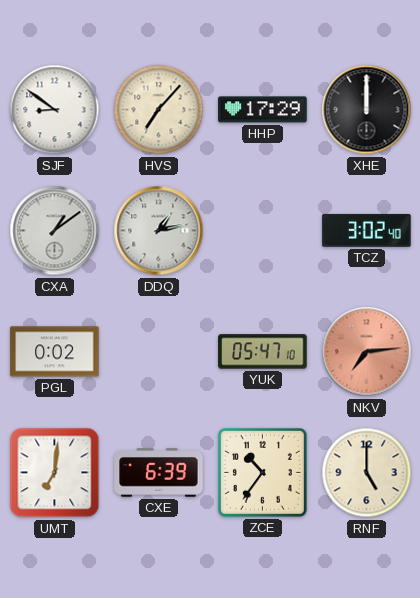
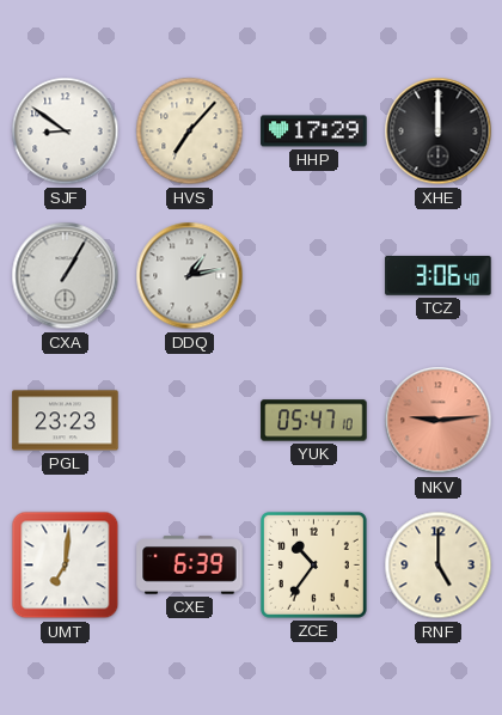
CXA: 1:09 -> 1:05
TCZ: 3:02 -> 3:06
PGL: 0:02 -> 23:23
NKV: 7:14 -> 9:14
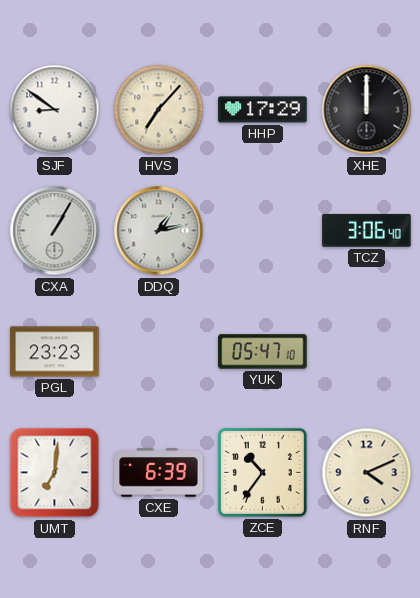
NKV: 9:14 -> none
RNF: 5:00 -> 4:11
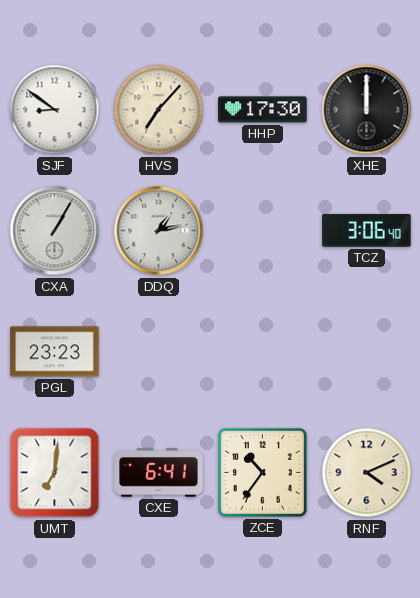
HHP: 17:29 -> 17:30
YUK: 05:47 -> none
CXE: 6:39 -> 6:41
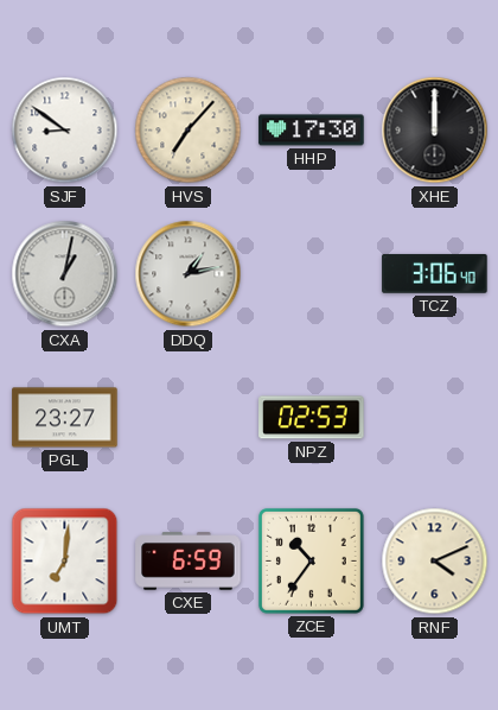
CXA: 1:05 -> 1:02
PGL: 23:23 -> 23:27
NPZ: none -> 02:53
CXE: 6:41 -> 6:59
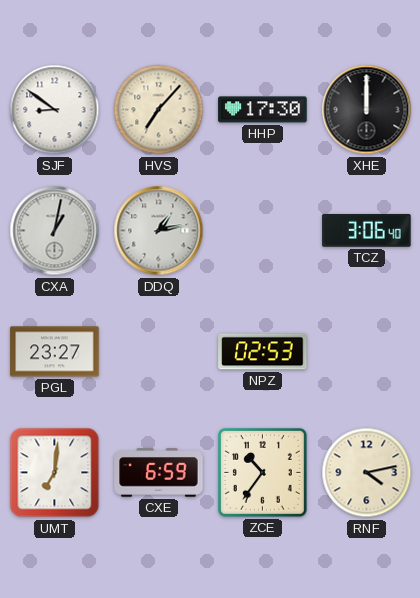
RNF: 4:11 -> 4:13
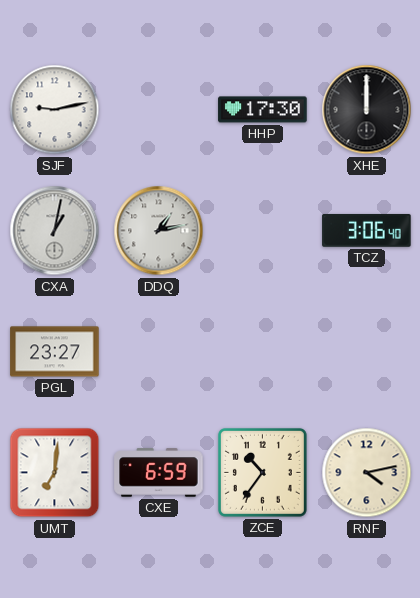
SJF: 8:51 -> 9:13
HVS: 7:07 -> none
NPZ: 02:53 -> none
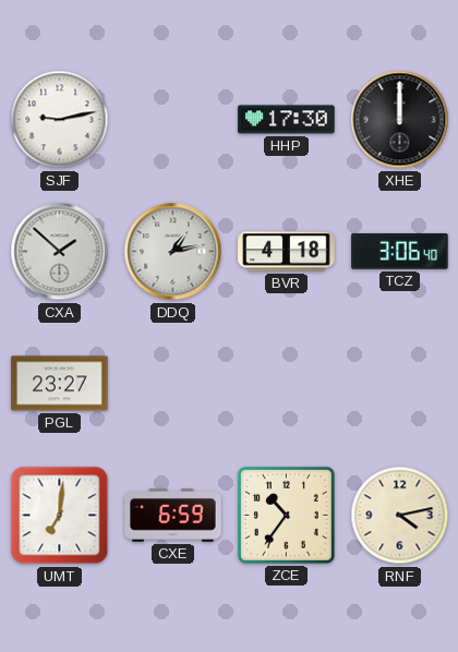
CXA: 1:02 -> 1:52
BVR: none -> 4:18
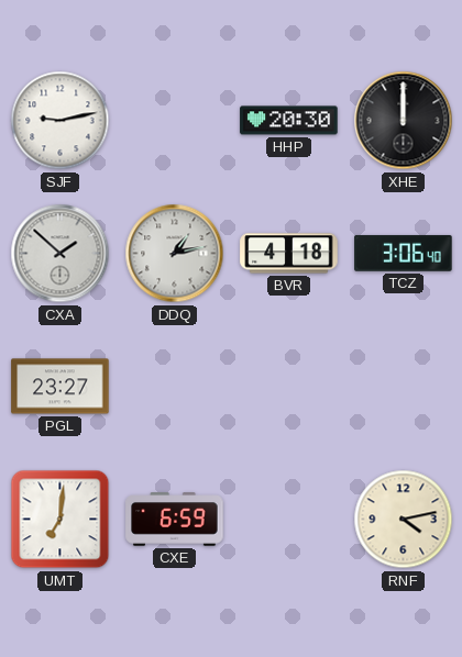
HHP: 17:30 -> 20:30
ZCE: 10:36 -> none
